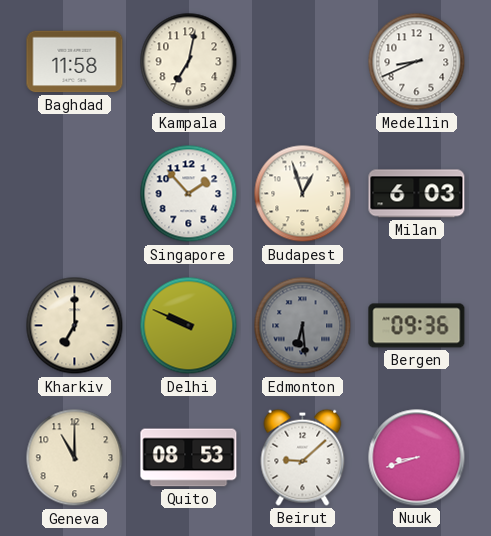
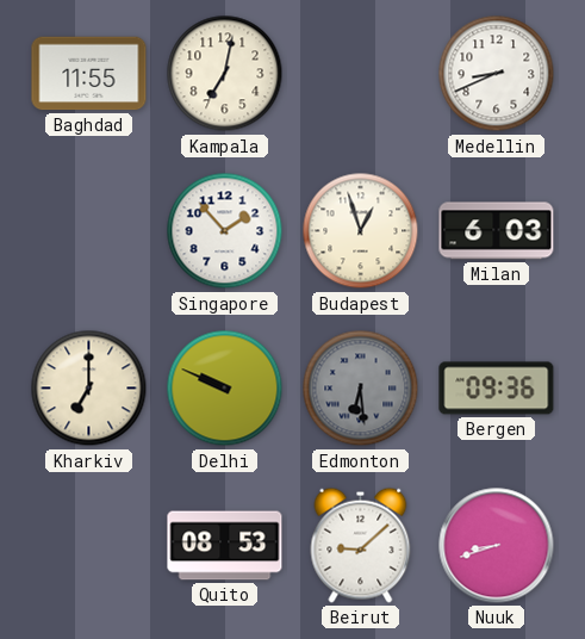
Baghdad: 11:58 -> 11:55
Geneva: 11:00 -> none
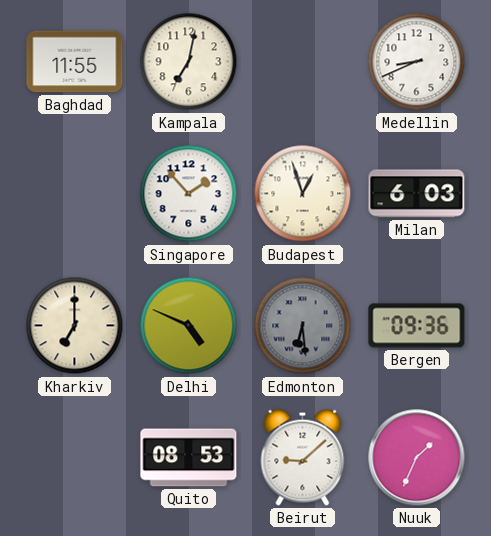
Delhi: 9:49 -> 4:49
Nuuk: 8:42 -> 1:34
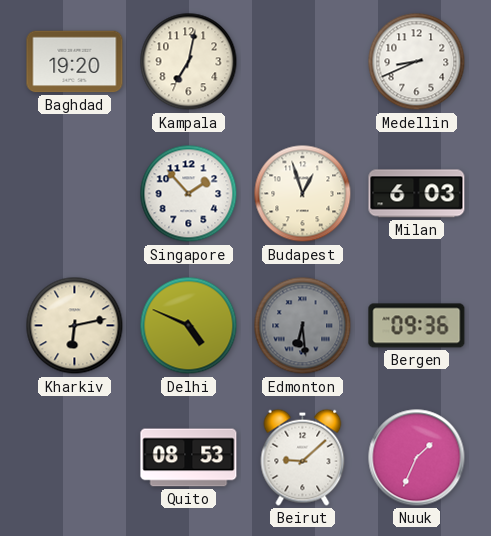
Baghdad: 11:55 -> 19:20
Kharkiv: 7:00 -> 6:13
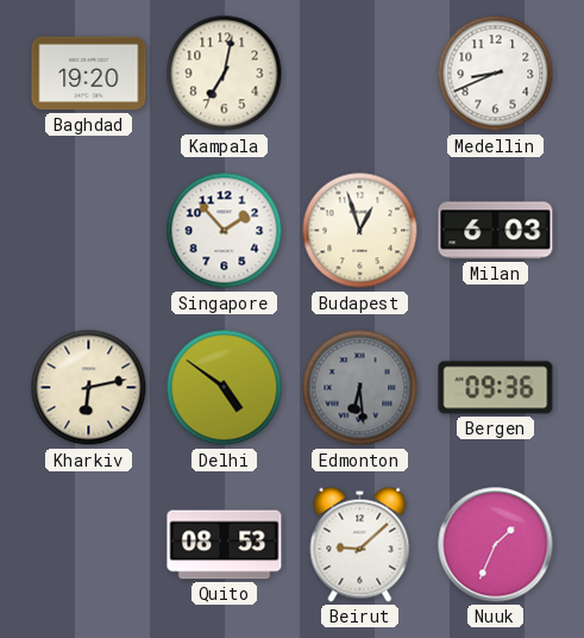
Delhi: 4:49 -> 4:51
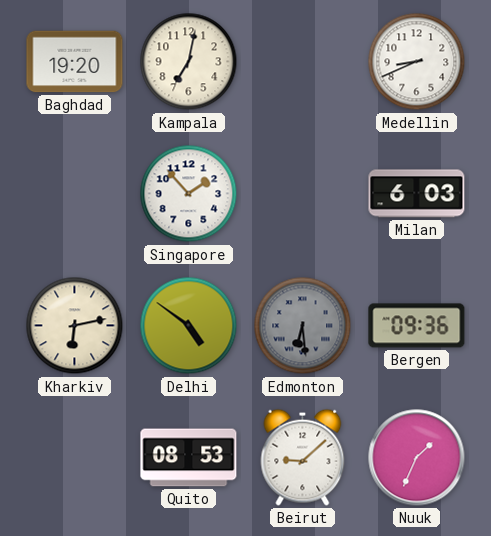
Budapest: 12:57 -> none
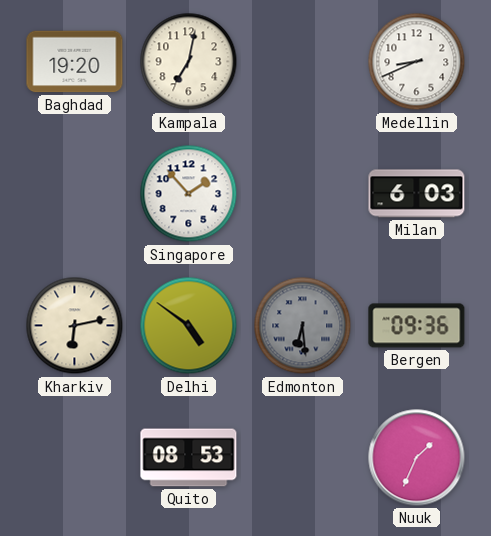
Beirut: 9:08 -> none
